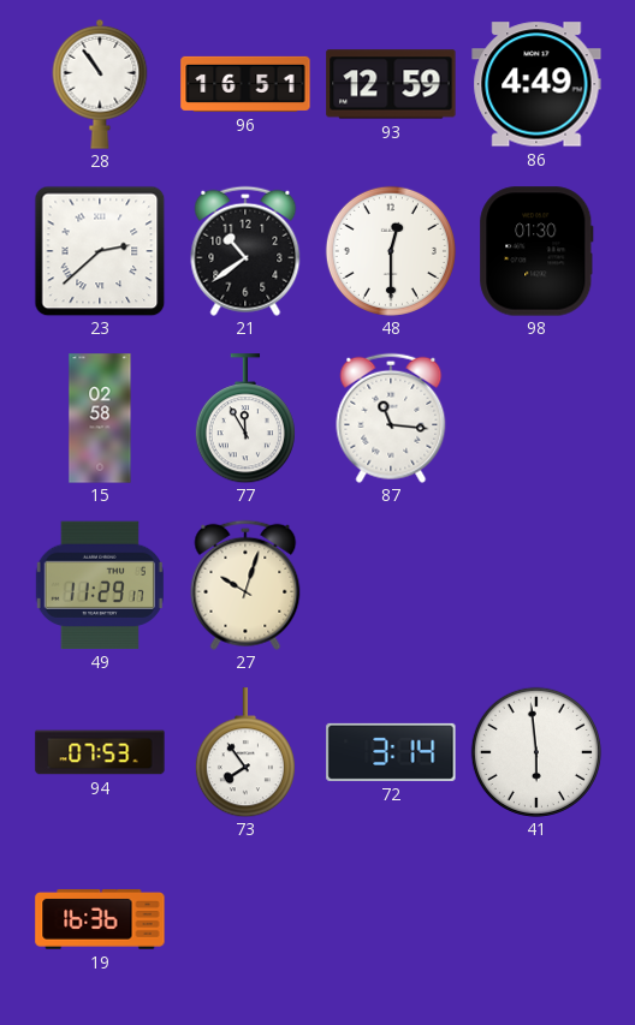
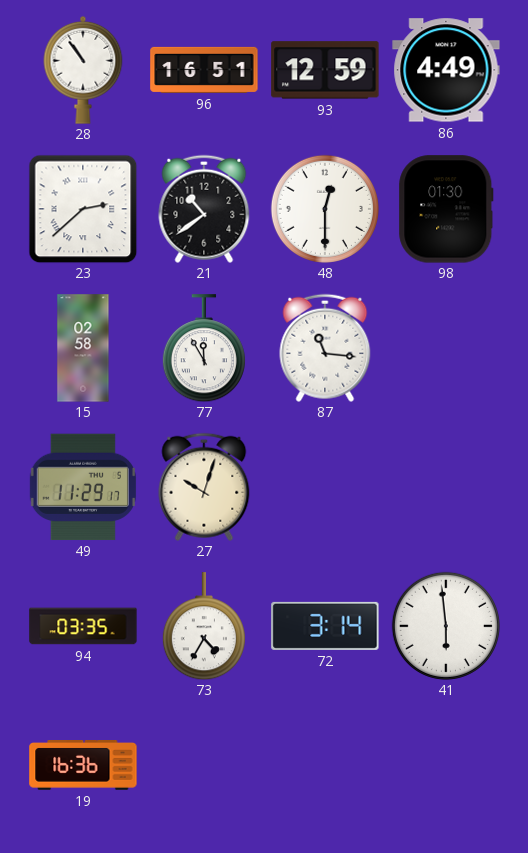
94: 07:53 -> 03:35
73: 7:54 -> 4:35
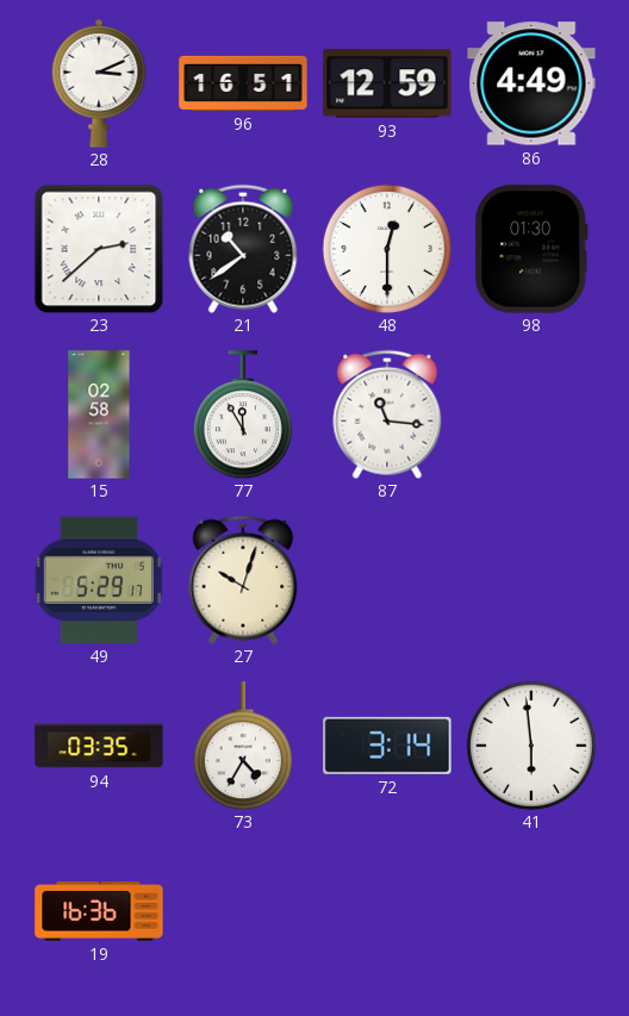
28: 10:54 -> 3:11
49: 11:29 -> 5:29
